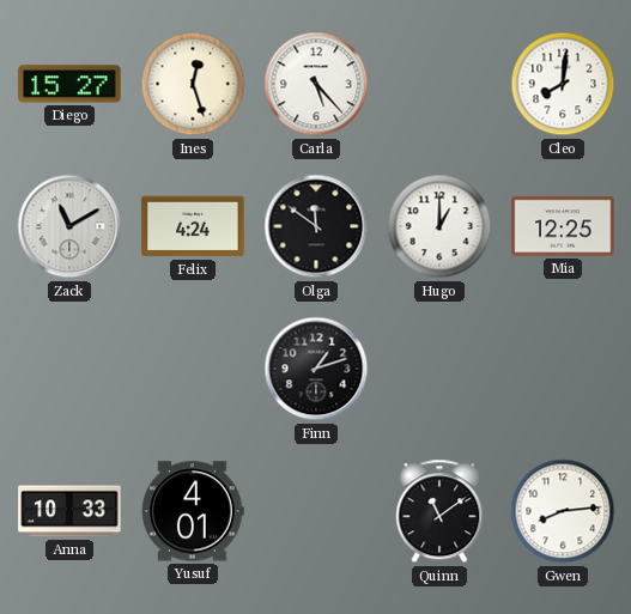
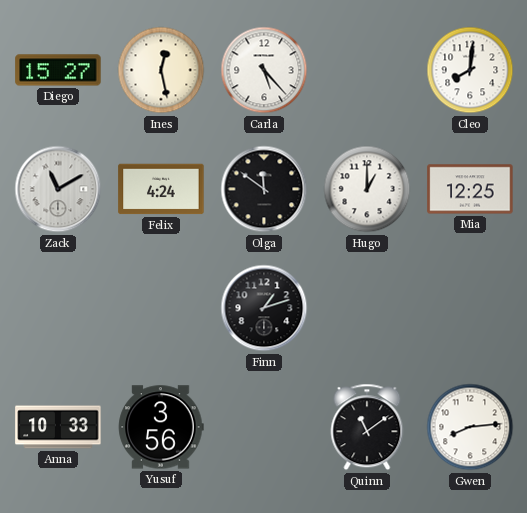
Ines: 12:27 -> 12:28
Yusuf: 4:01 -> 3:56
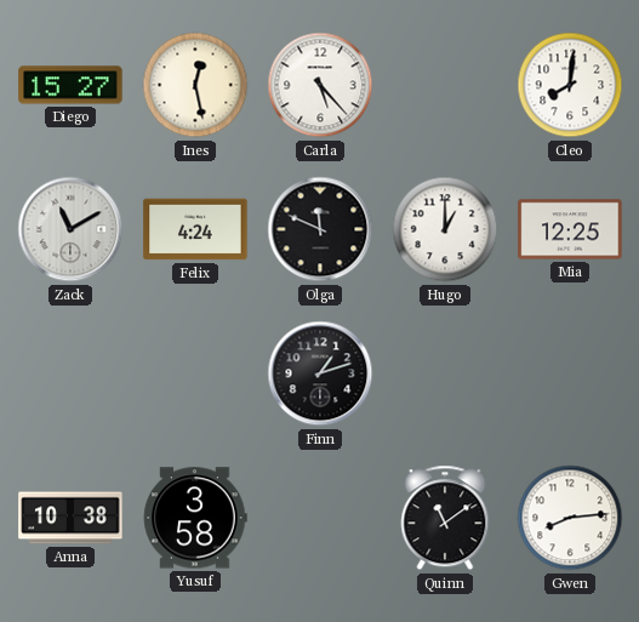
Olga: 11:51 -> 11:49
Anna: 10:33 -> 10:38
Yusuf: 3:56 -> 3:58
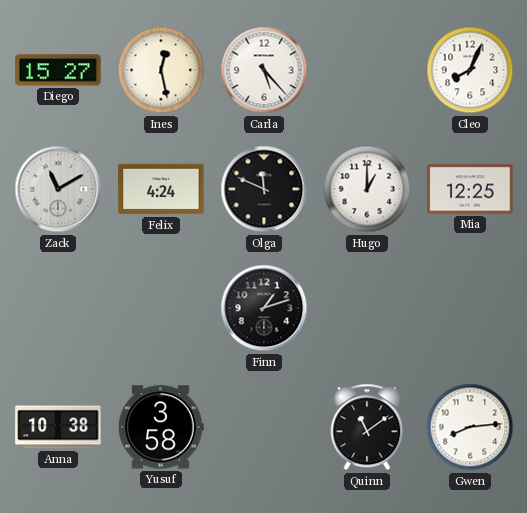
Cleo: 8:01 -> 8:04
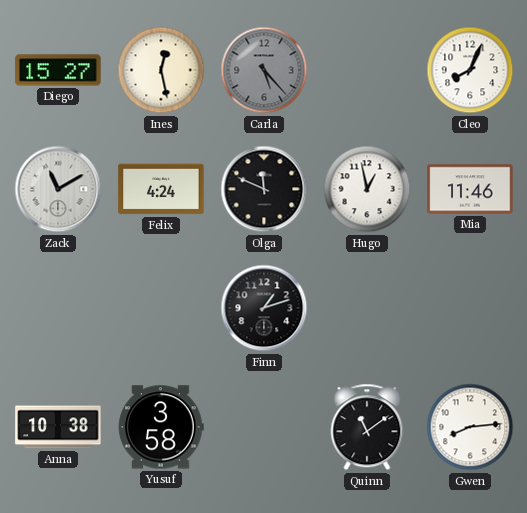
Carla dial: white -> grey
Hugo: 1:00 -> 12:58
Mia: 12:25 -> 11:46
